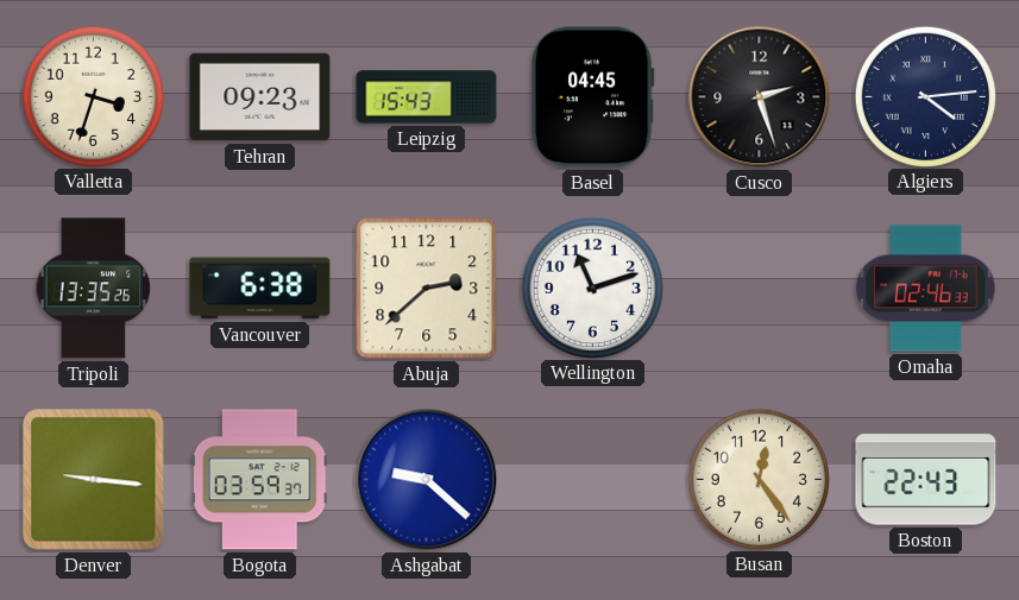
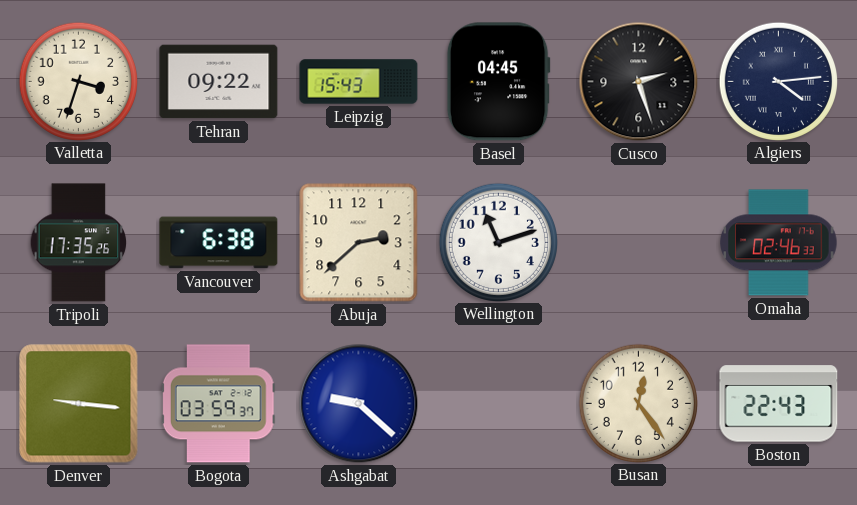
Tehran: 09:23 -> 09:22
Tripoli: 13:35 -> 17:35
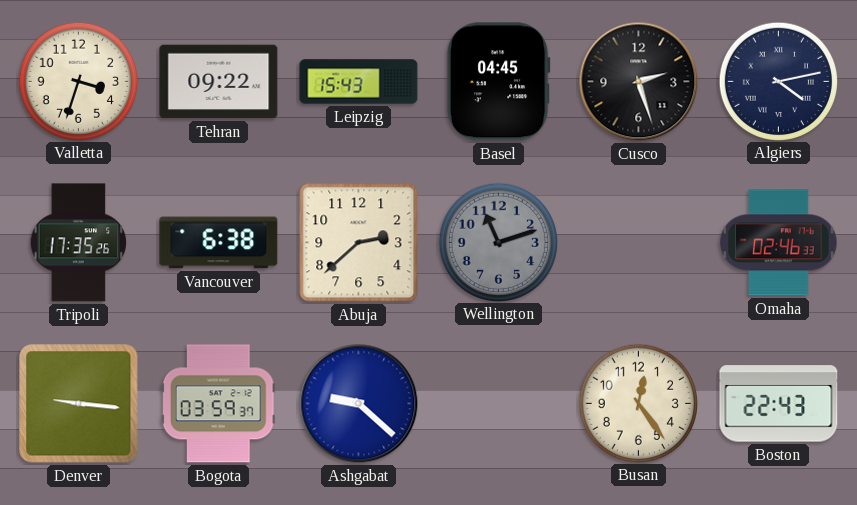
Algiers: 4:14 -> 4:13
Wellington dial: white -> grey
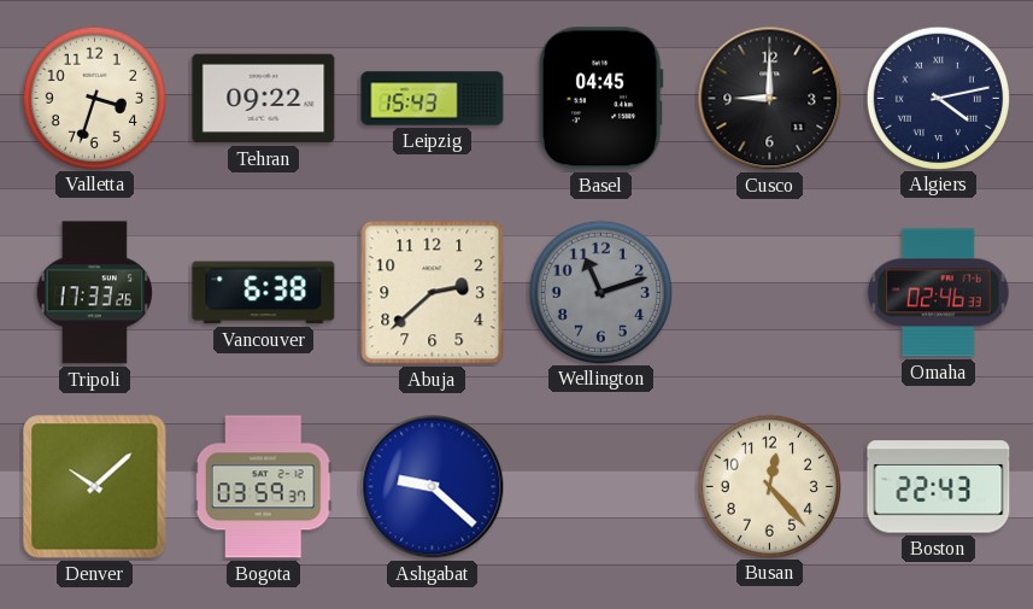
Cusco: 2:27 -> 9:00
Tripoli: 17:35 -> 17:33
Denver: 9:16 -> 10:08
Busan: 12:24 -> 12:23
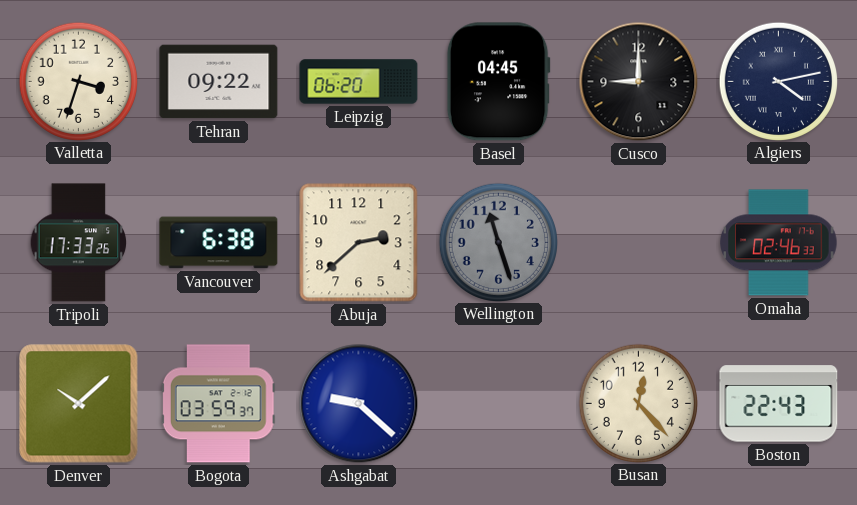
Leipzig: 15:43 -> 06:20
Wellington: 11:12 -> 11:27
